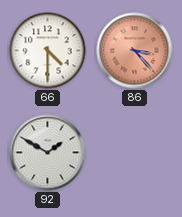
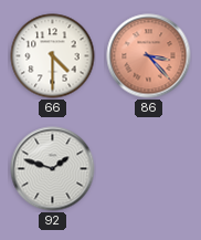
92: 1:50 -> 1:48
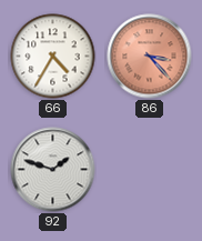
66: 4:30 -> 4:35
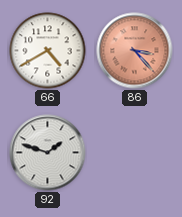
66: 4:35 -> 4:40
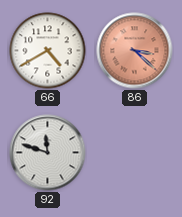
86: 3:23 -> 3:22
92: 1:48 -> 11:48
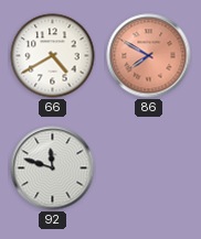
86: 3:22 -> 7:50
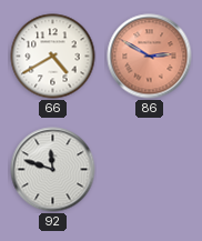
86: 7:50 -> 2:50
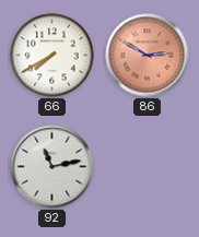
66: 4:40 -> 7:40
92: 11:48 -> 11:13
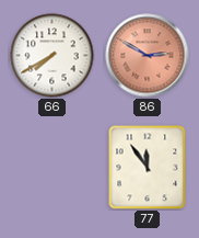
92: 11:13 -> none
77: none -> 11:54
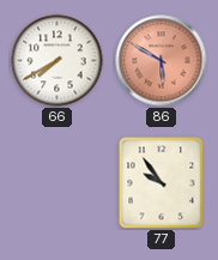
86: 2:50 -> 5:50
77: 11:54 -> 9:54
